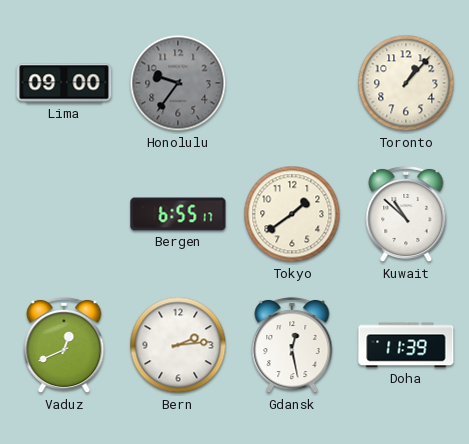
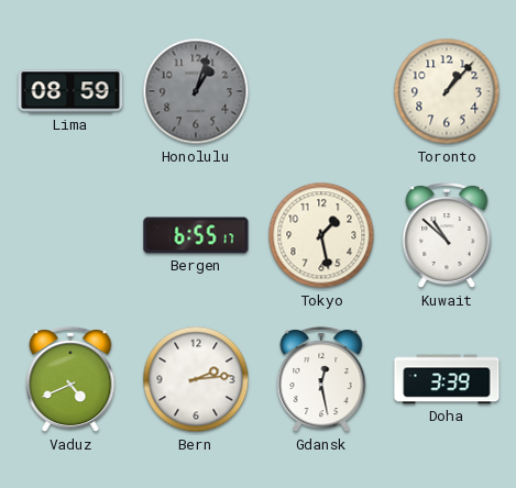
Lima: 09:00 -> 08:59
Honolulu: 9:36 -> 1:03
Tokyo: 1:39 -> 1:28
Vaduz: 12:41 -> 4:41
Doha: 11:39 -> 3:39
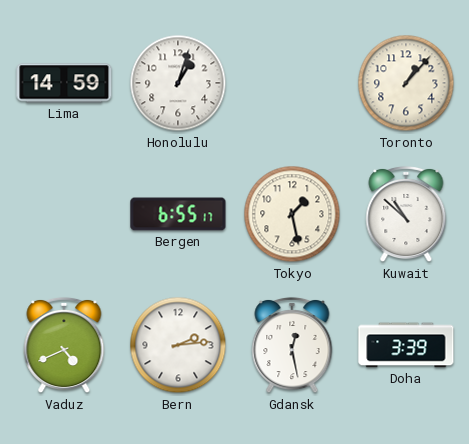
Lima: 08:59 -> 14:59
Honolulu dial: grey -> white
